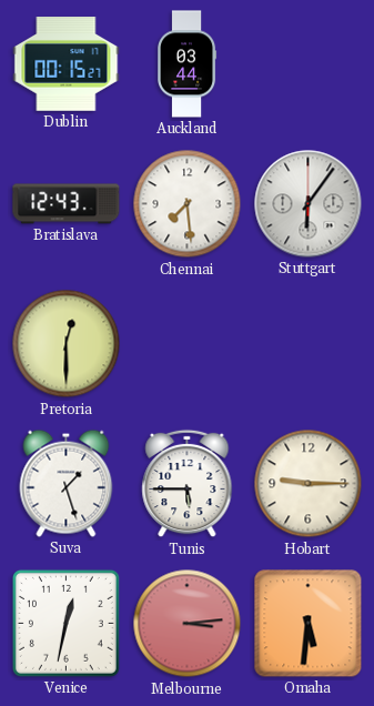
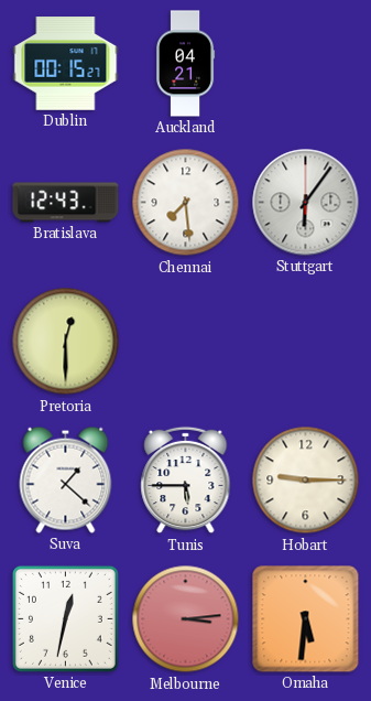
Auckland: 03:44 -> 04:21
Suva: 1:27 -> 1:22
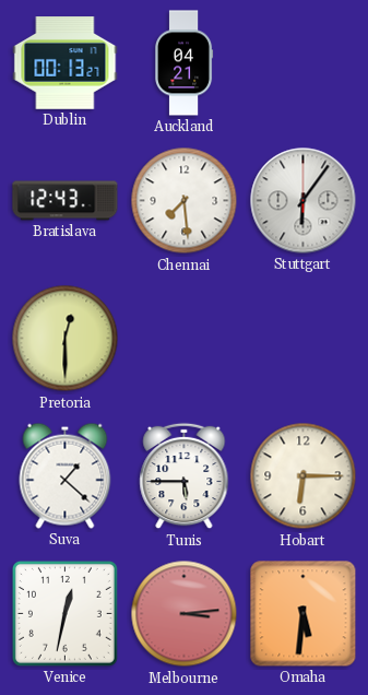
Dublin: 00:15 -> 00:13
Hobart: 9:15 -> 6:15
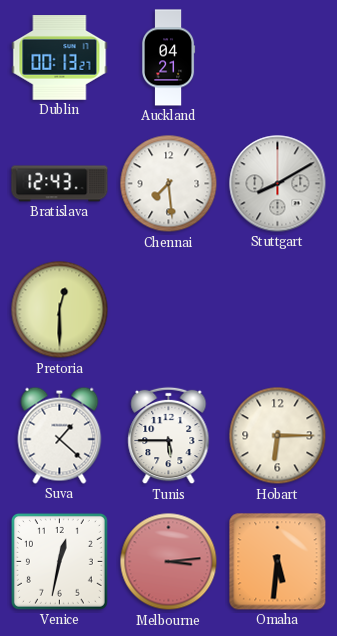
Stuttgart: 6:06 -> 8:10
